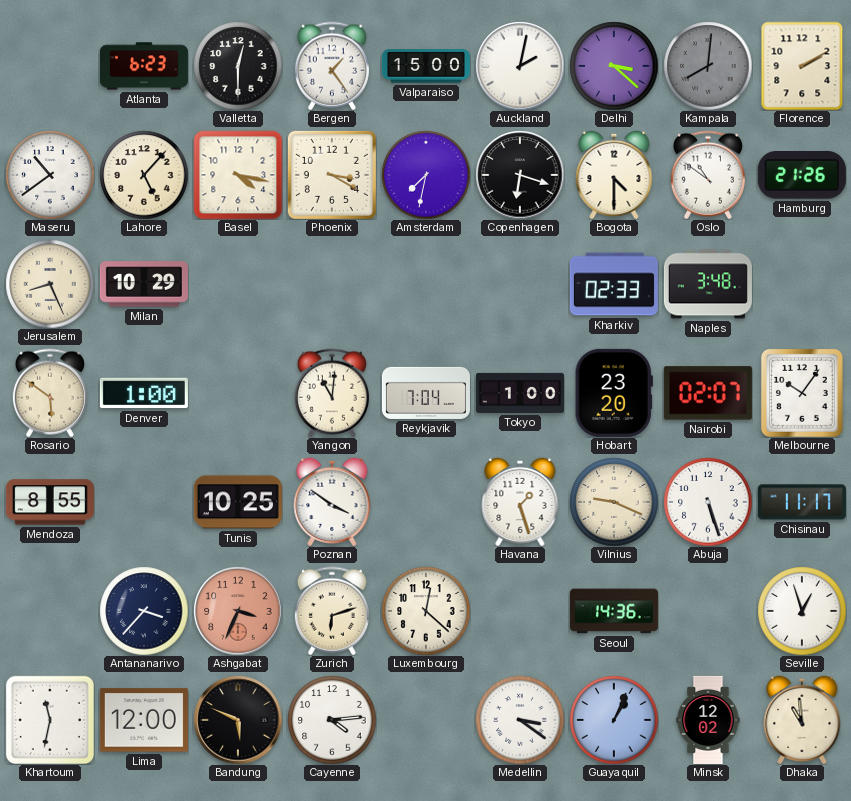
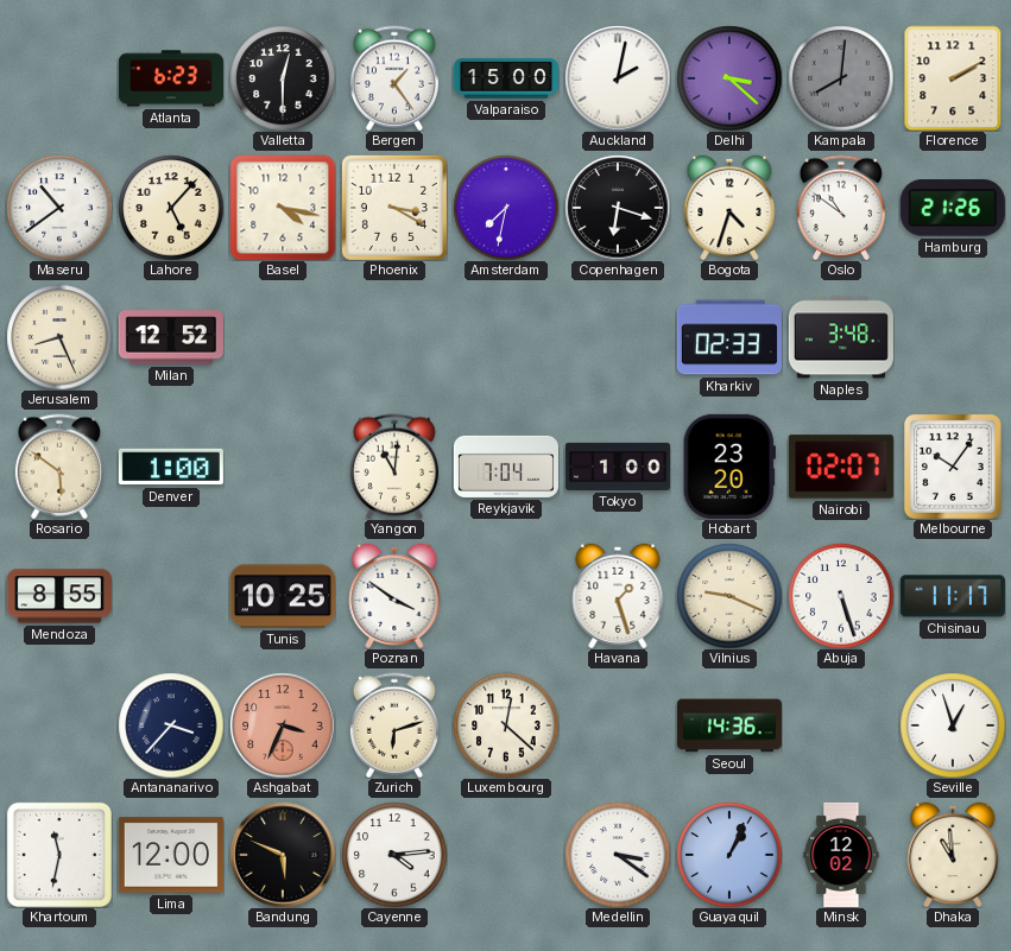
Bogota: 4:30 -> 4:33
Milan: 10:29 -> 12:52
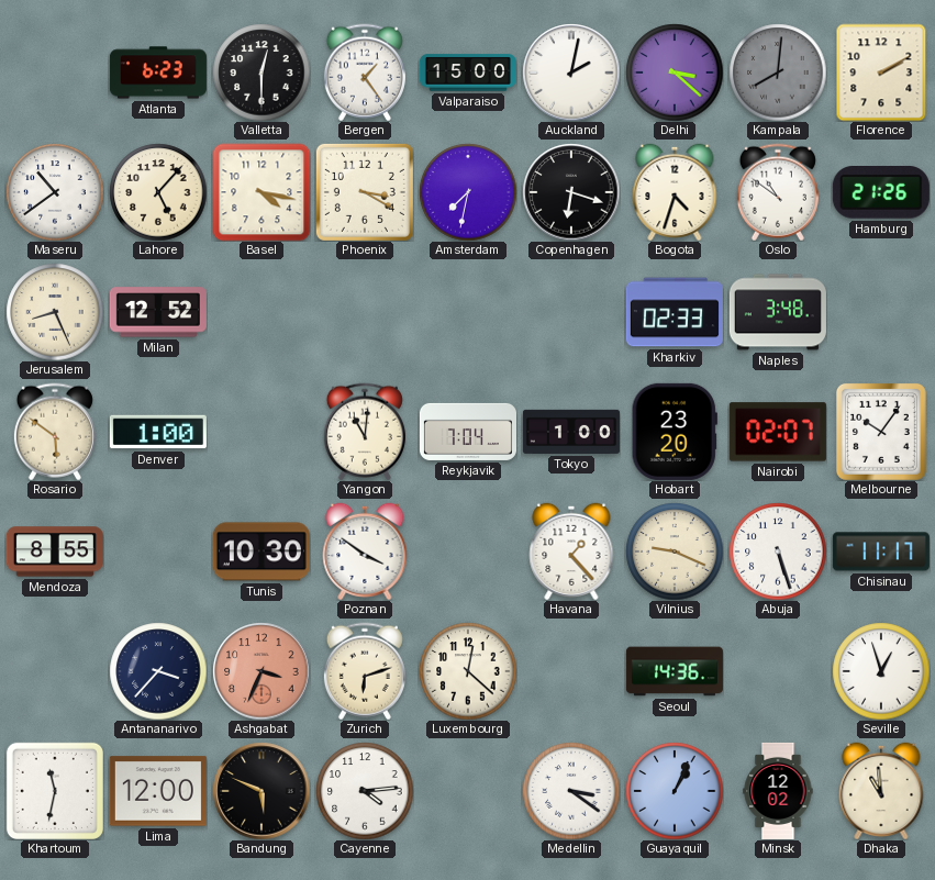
Tunis: 10:25 -> 10:30
Havana: 1:27 -> 1:23
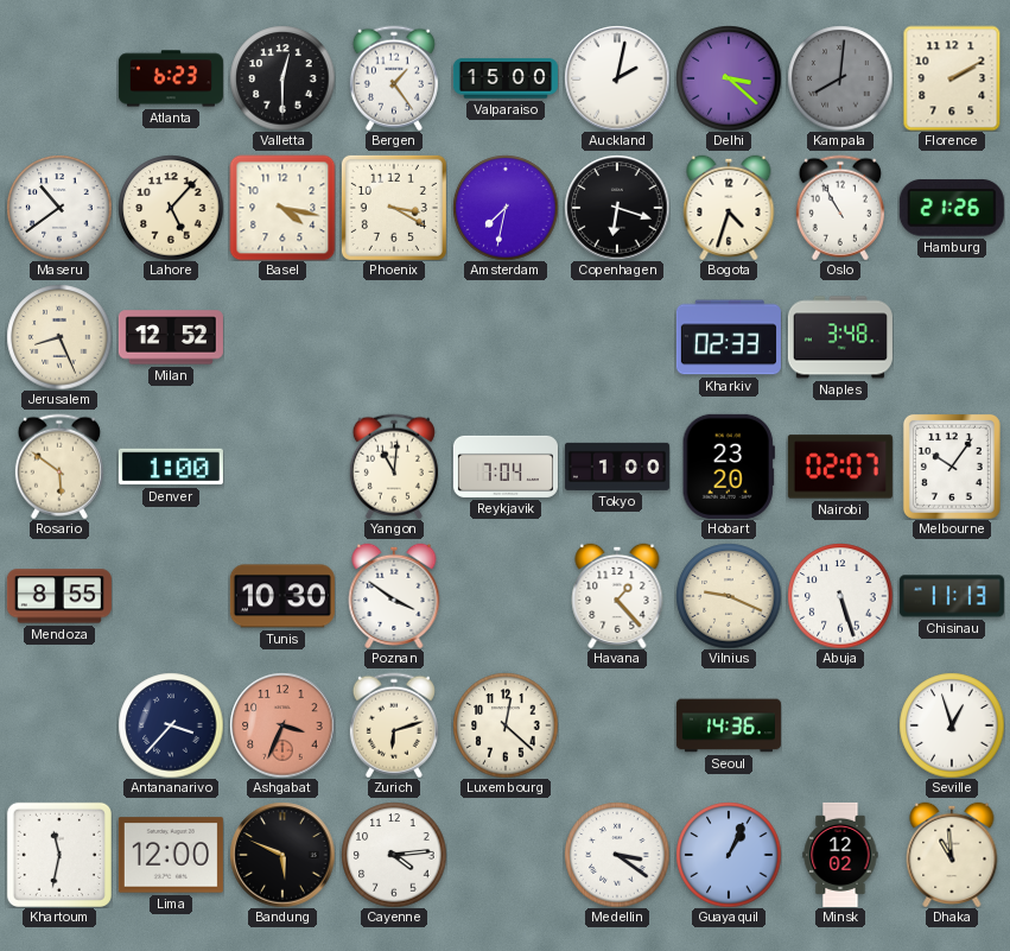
Oslo: 10:51 -> 10:55
Chisinau: 11:17 -> 11:13
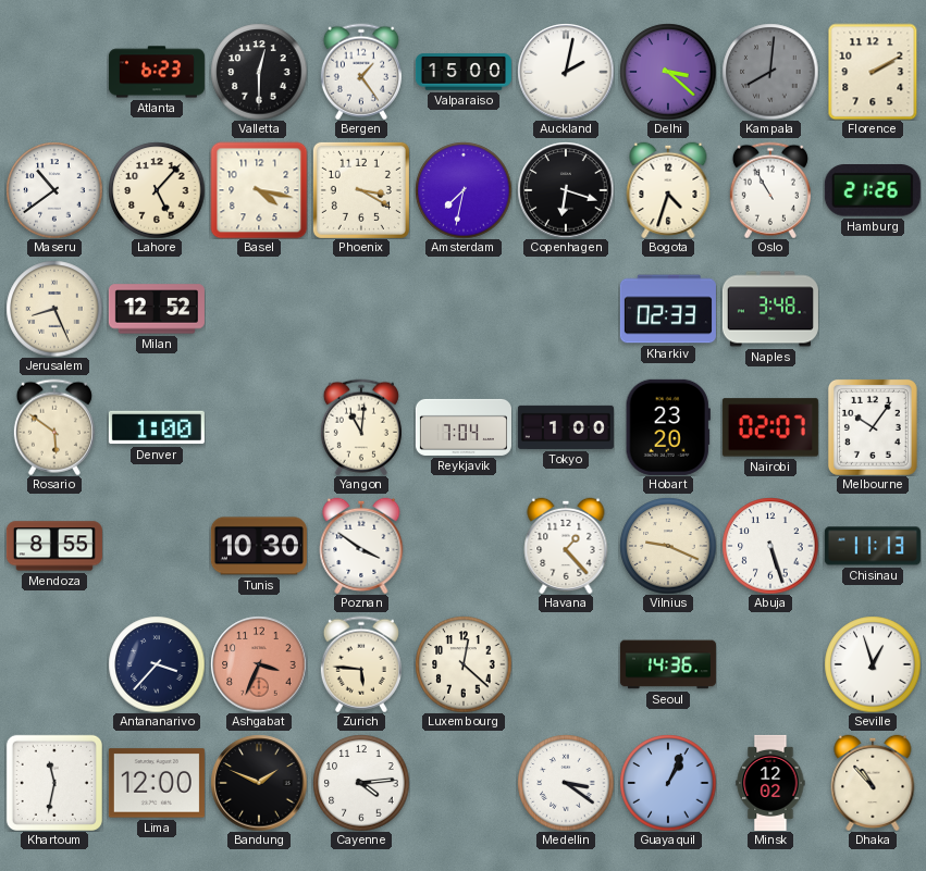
Zurich: 6:12 -> 5:46
Bandung: 5:49 -> 1:49
Dhaka: 10:59 -> 10:53
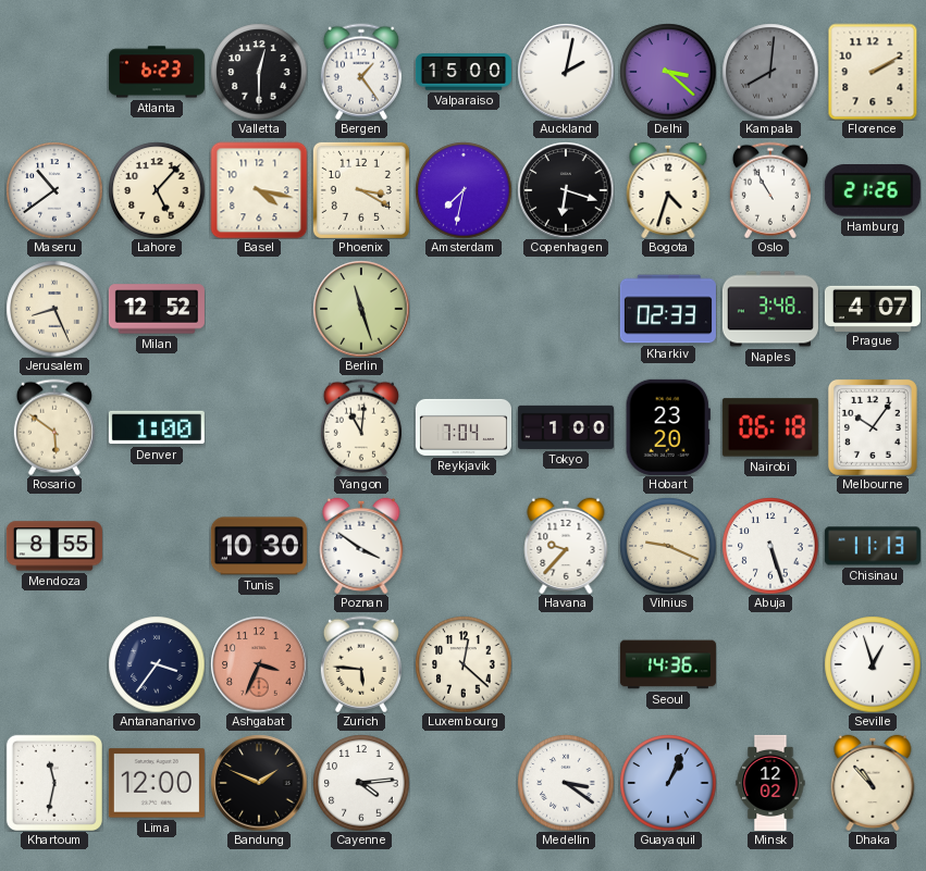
Berlin: none -> 11:27
Prague: none -> 4:07
Nairobi: 02:07 -> 06:18
Havana: 1:23 -> 9:37
Antananarivo: 3:37 -> 3:36
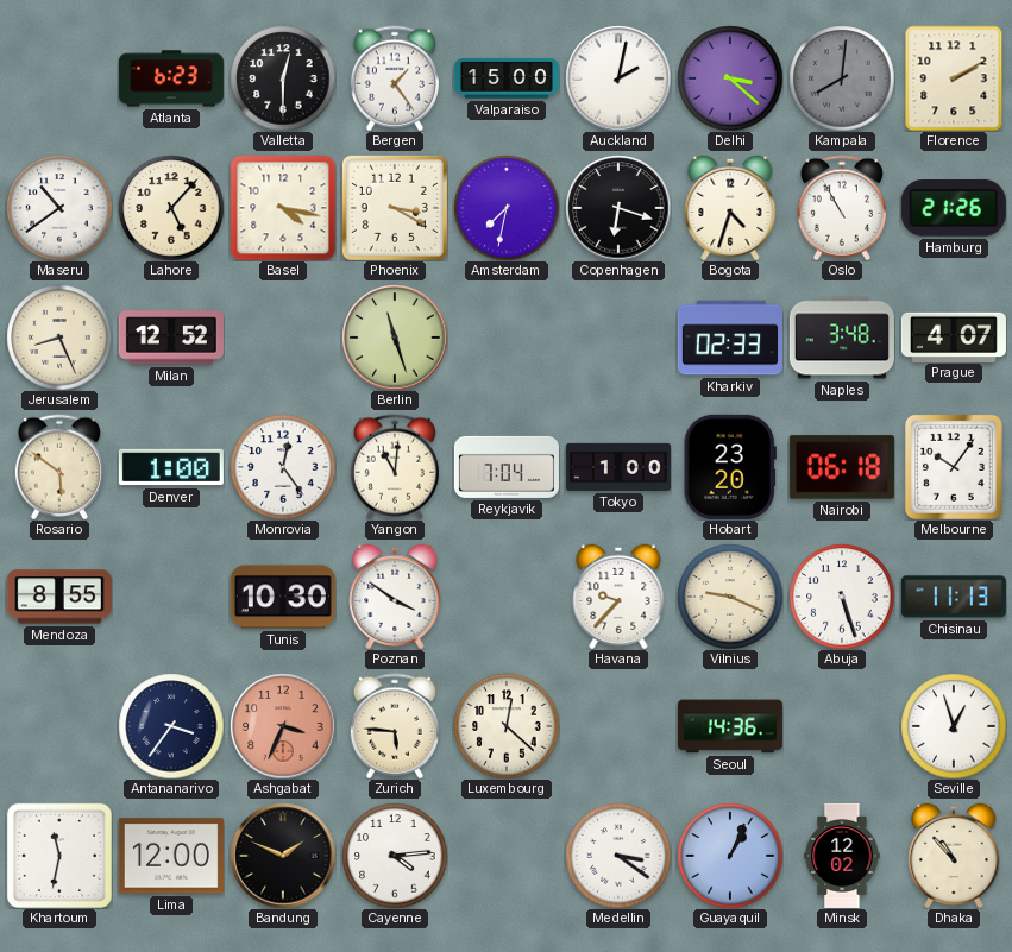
Monrovia: none -> 12:24
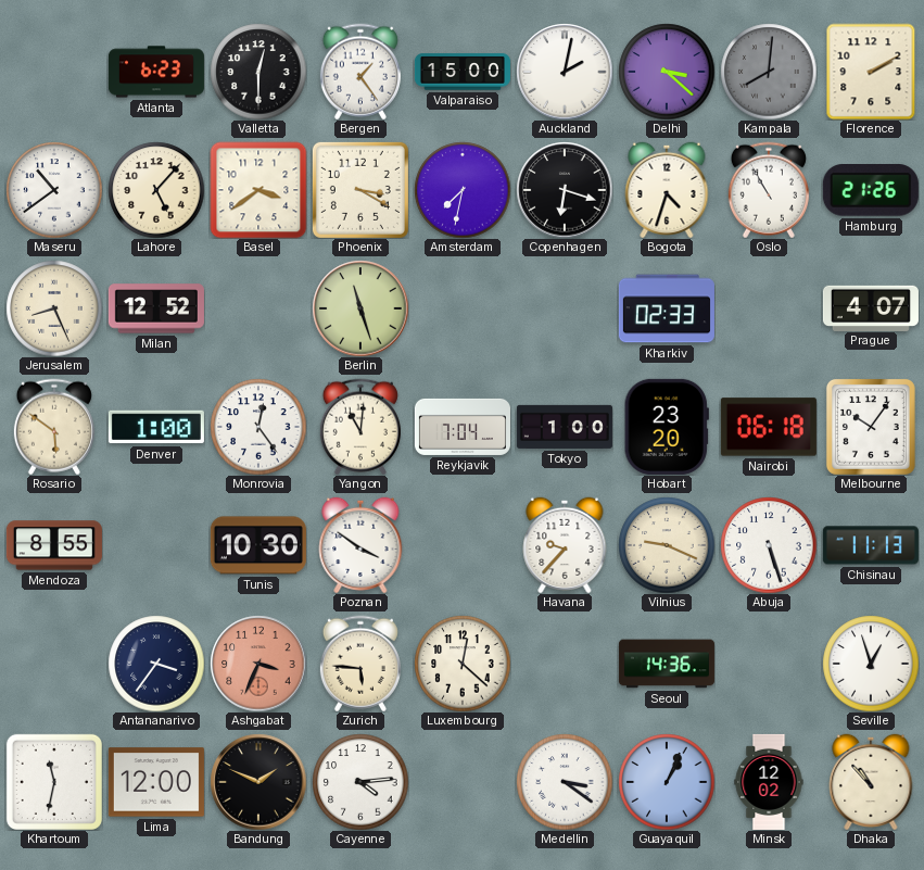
Basel: 4:17 -> 3:39
Naples: 3:48 -> none
